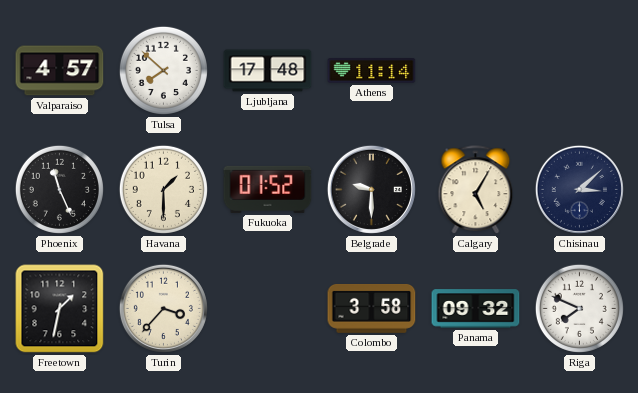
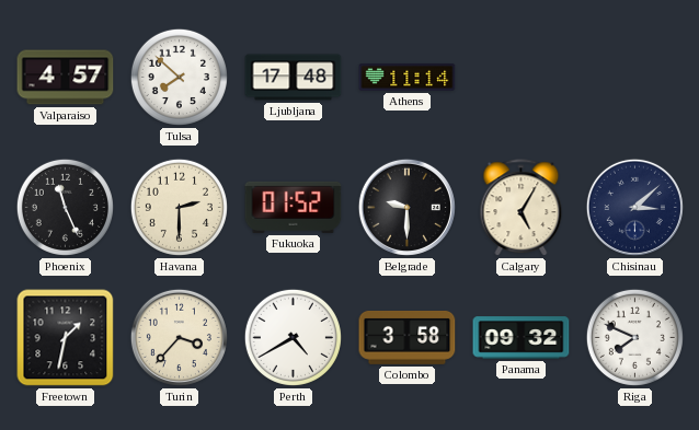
Havana: 1:30 -> 2:30
Perth: none -> 4:40
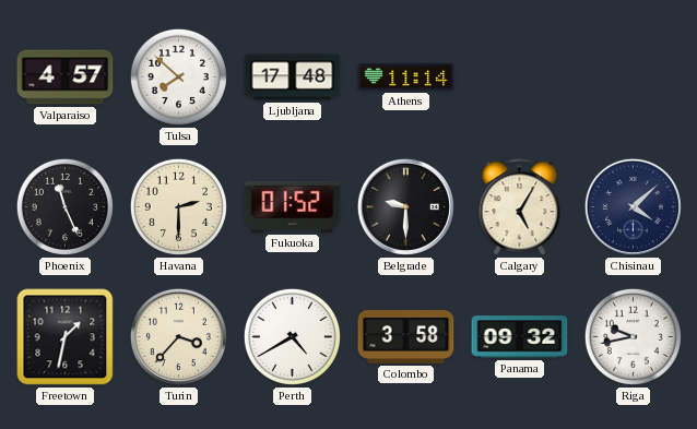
Chisinau: 3:08 -> 4:08
Riga: 7:49 -> 9:43
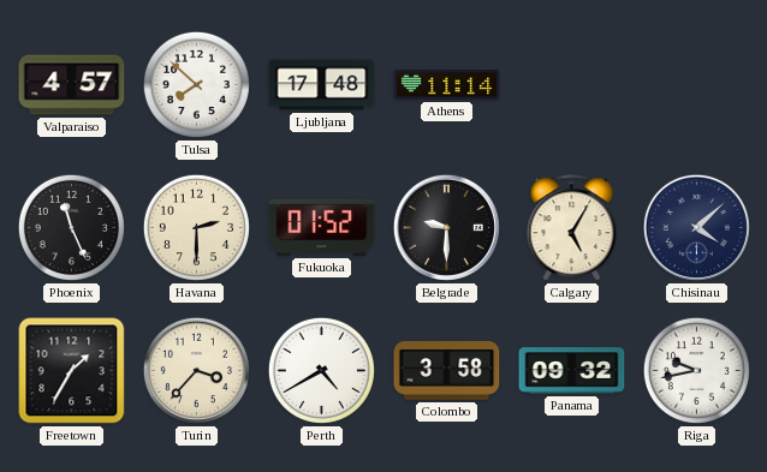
Freetown: 1:32 -> 1:35
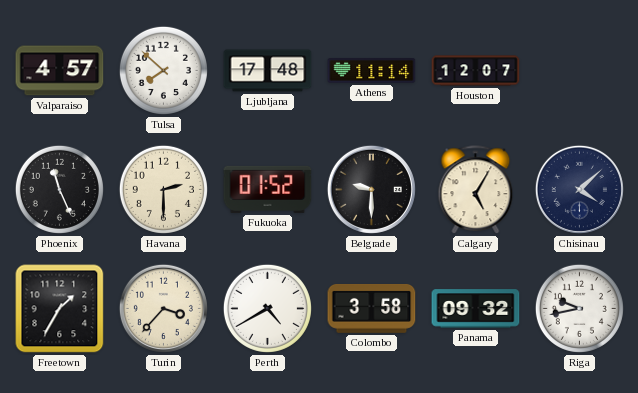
Houston: none -> 12:07
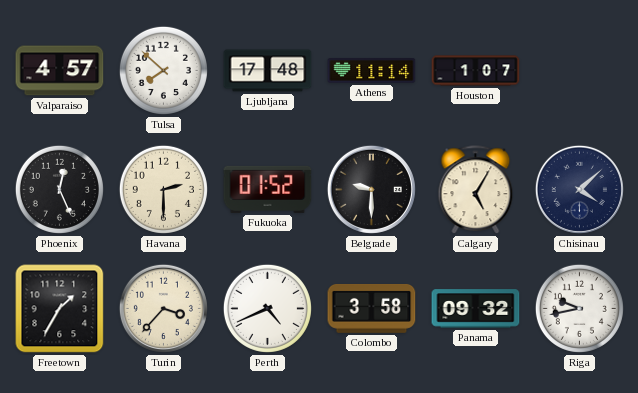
Houston: 12:07 -> 1:07
Phoenix: 11:26 -> 12:26
Perth: 4:40 -> 4:41
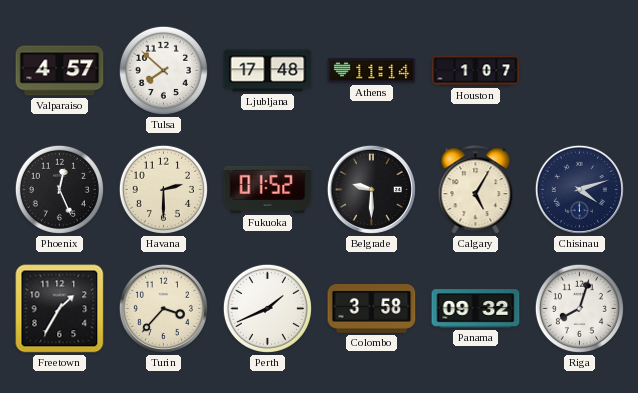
Chisinau: 4:08 -> 4:12
Perth: 4:41 -> 1:41
Riga: 9:43 -> 8:03
